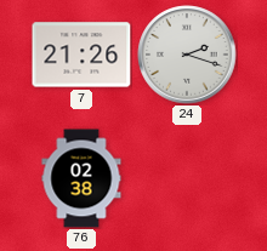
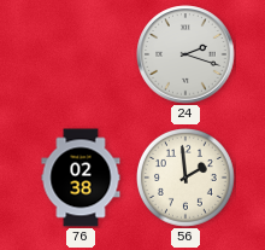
7: 21:26 -> none
56: none -> 1:59
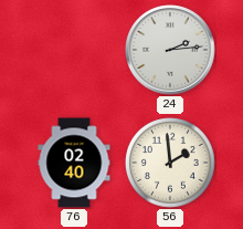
24: 2:18 -> 2:14
76: 02:38 -> 02:40
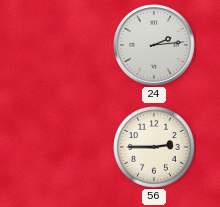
76: 02:40 -> none
56: 1:59 -> 2:45
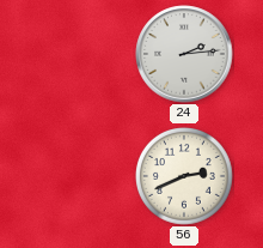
56: 2:45 -> 2:41
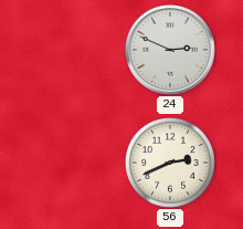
24: 2:14 -> 2:49
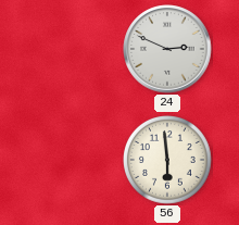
56: 2:41 -> 5:59
